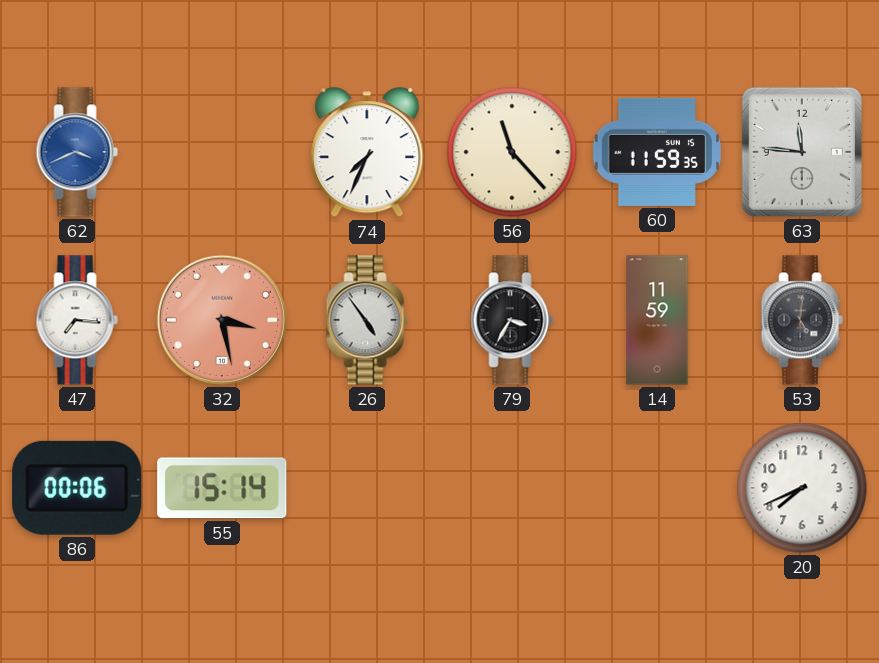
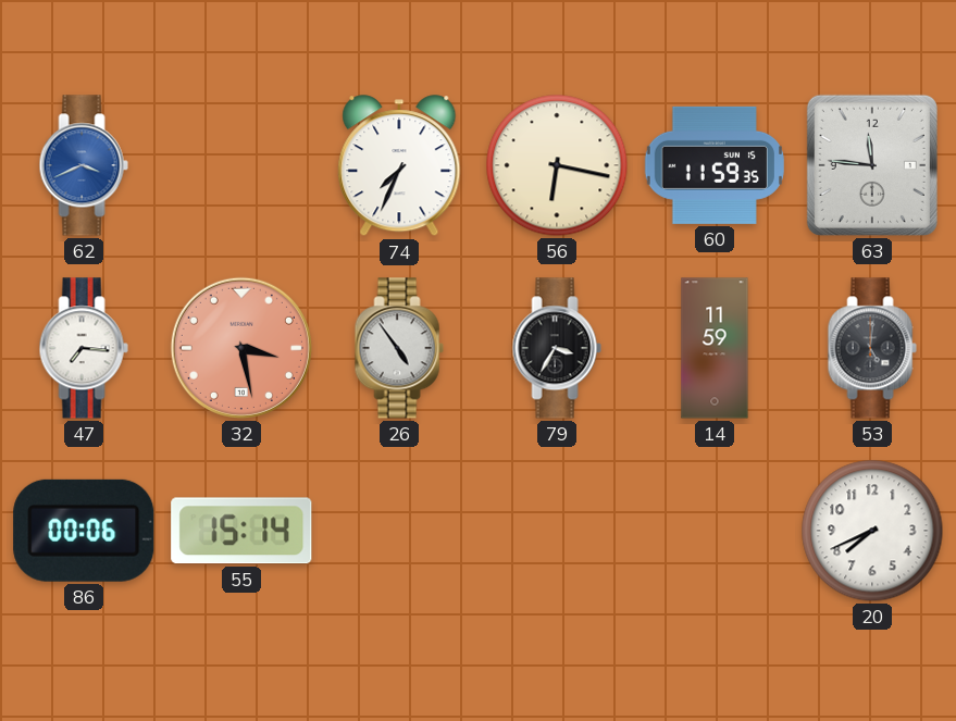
56: 11:23 -> 6:17
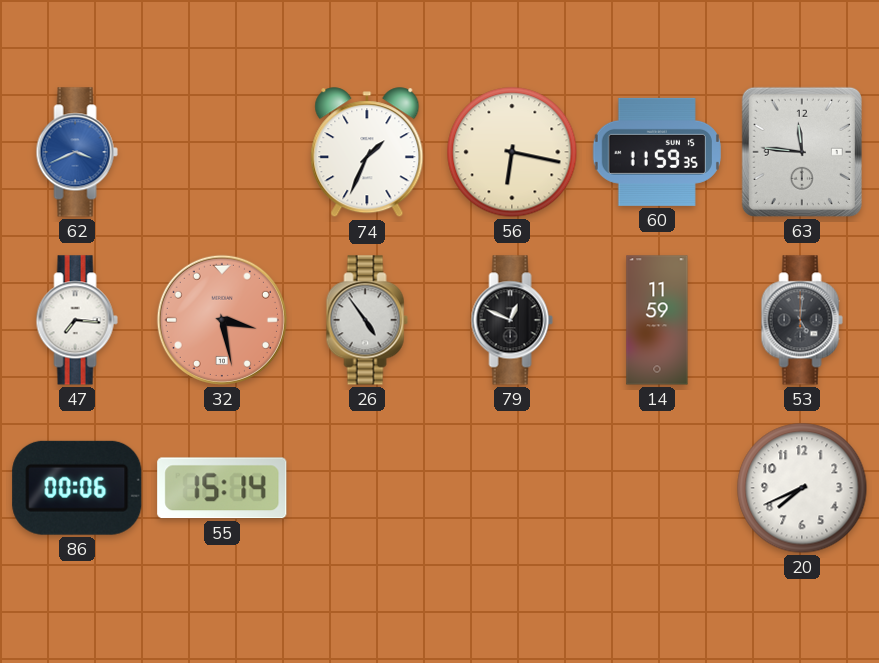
74: 7:34 -> 1:34
79: 3:35 -> 12:49
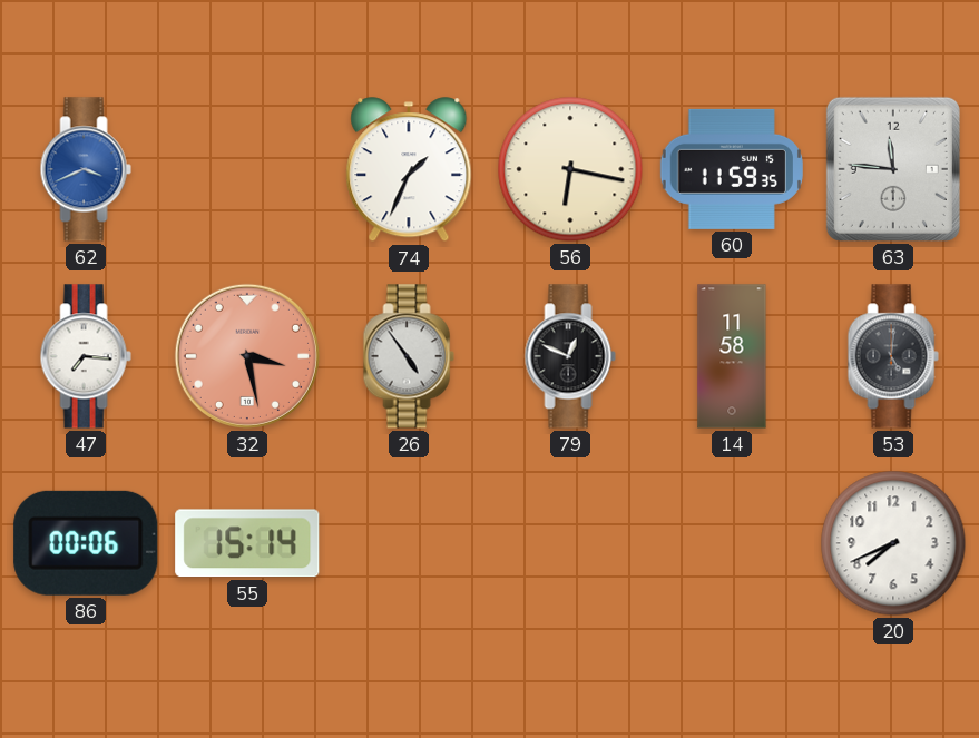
14: 11:59 -> 11:58
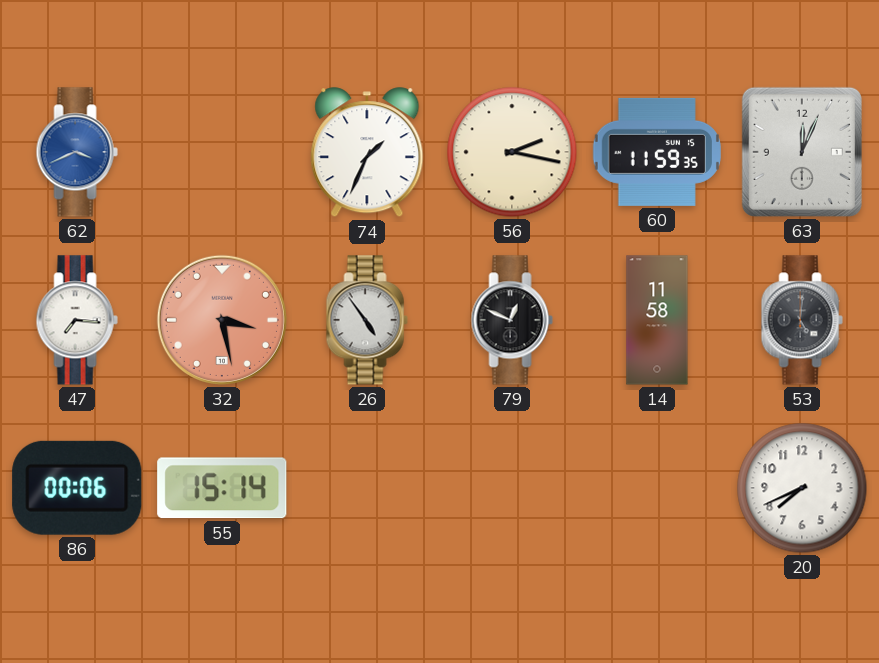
56: 6:17 -> 2:17
63: 11:46 -> 12:04
